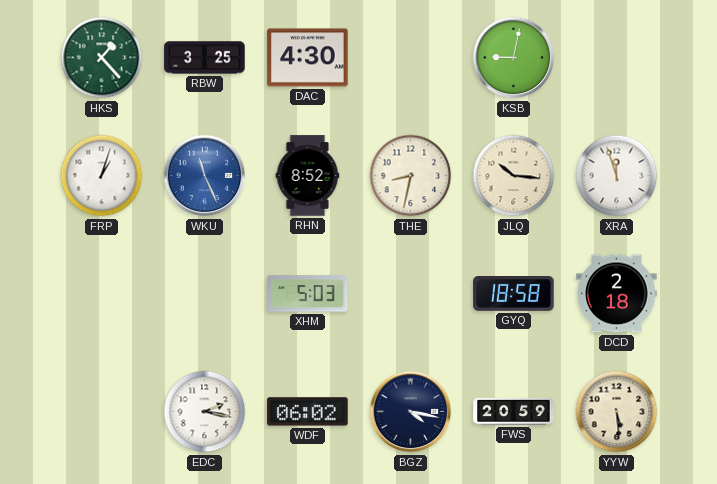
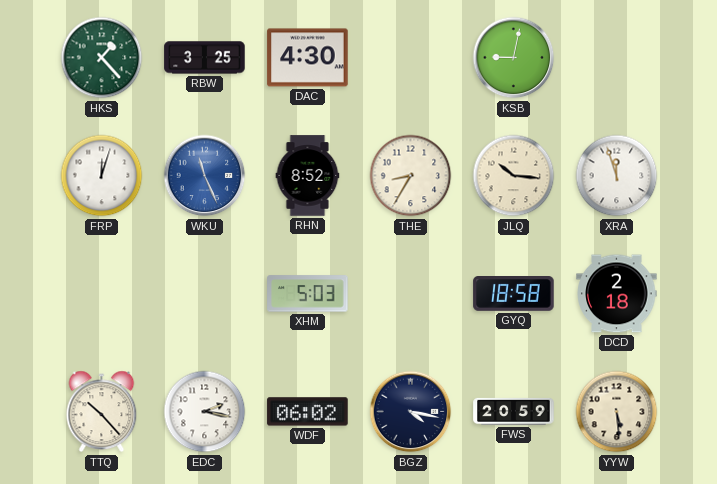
FRP: 1:03 -> 12:03
THE: 8:32 -> 8:35
TTQ: none -> 10:23
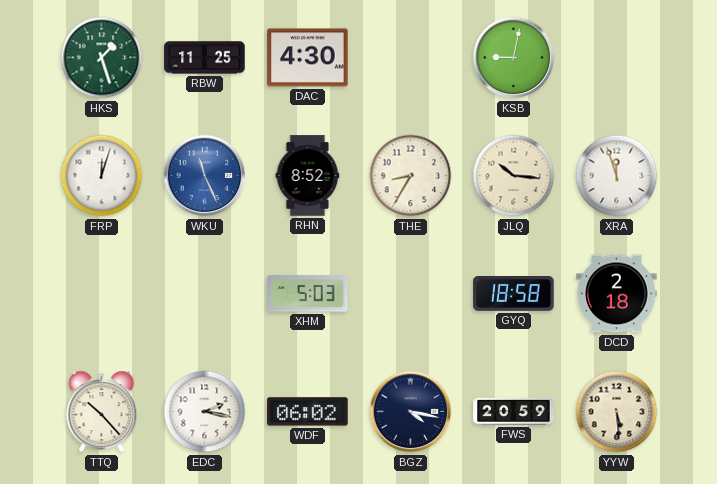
HKS: 1:23 -> 1:27
RBW: 3:25 -> 11:25
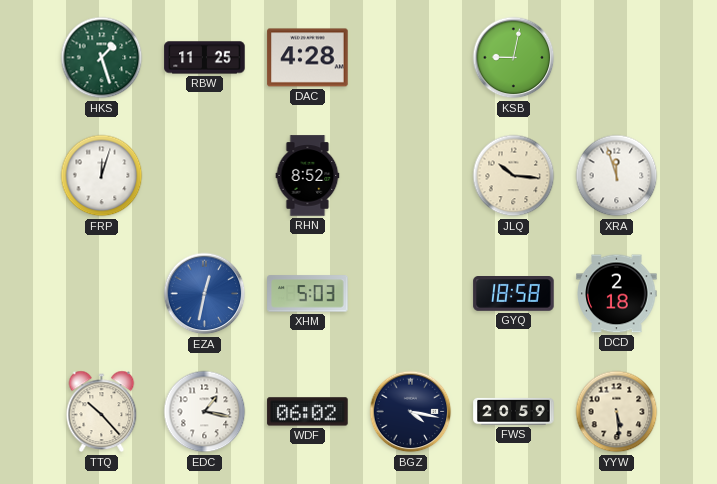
DAC: 4:30 -> 4:28
WKU: 11:26 -> none
THE: 8:35 -> none
EZA: none -> 12:32
EDC: 2:17 -> 1:17
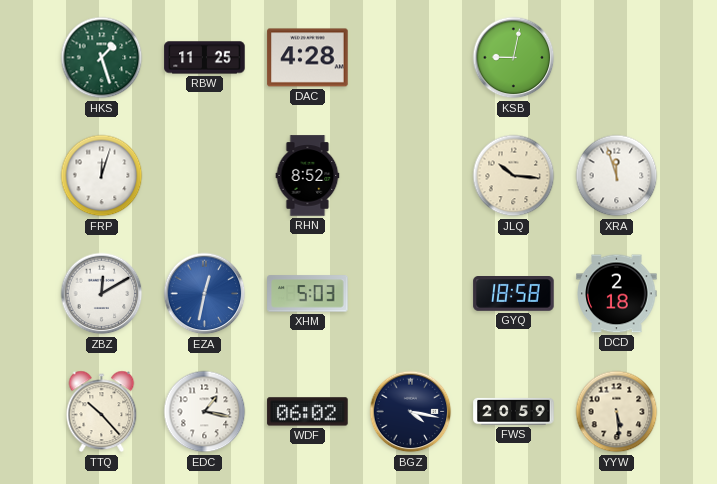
ZBZ: none -> 12:10
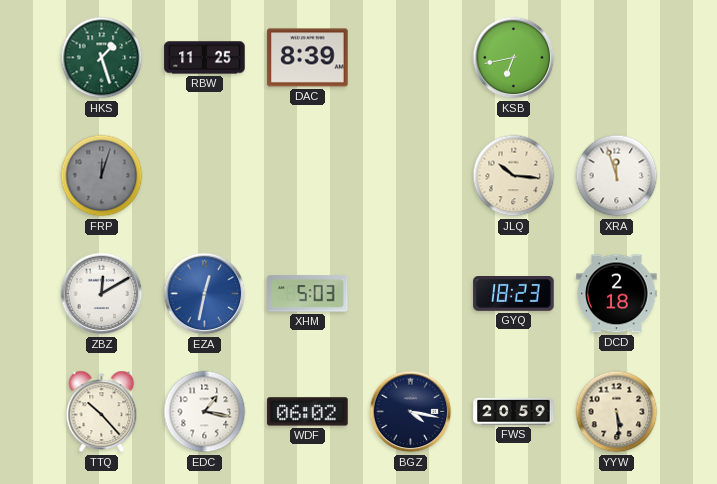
DAC: 4:28 -> 8:39
KSB: 9:02 -> 6:43
FRP dial: white -> grey
RHN: 8:52 -> none
GYQ: 18:58 -> 18:23
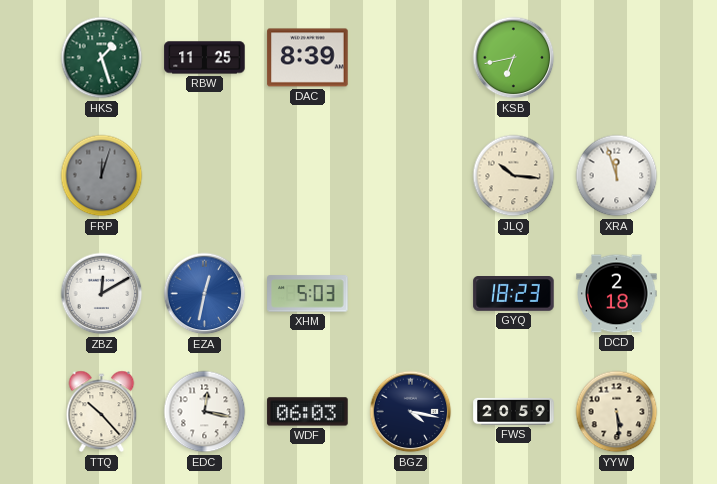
EDC: 1:17 -> 12:17
WDF: 06:02 -> 06:03
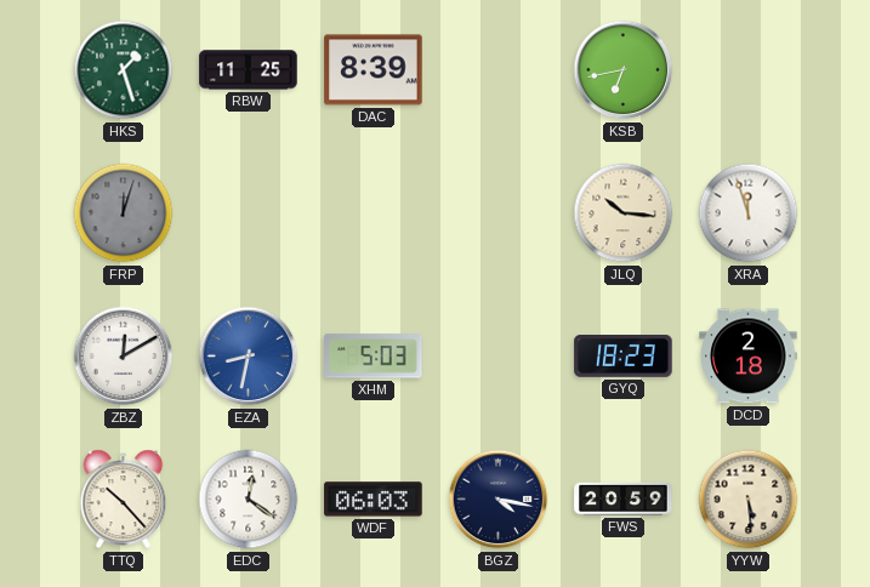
EZA: 12:32 -> 8:32
EDC: 12:17 -> 12:21
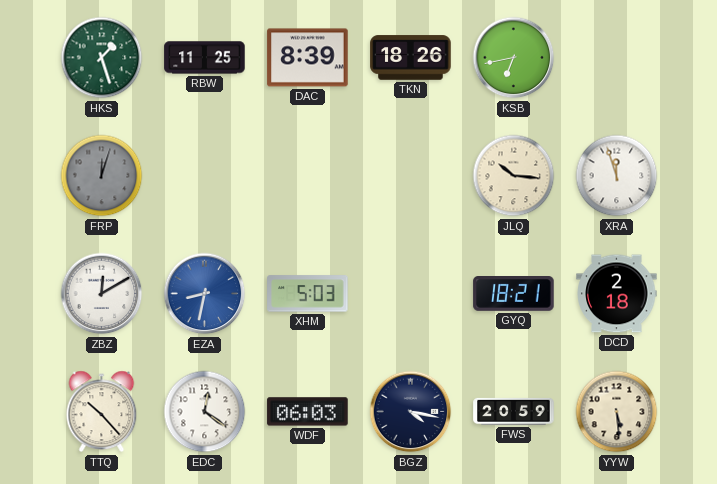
TKN: none -> 18:26
GYQ: 18:23 -> 18:21
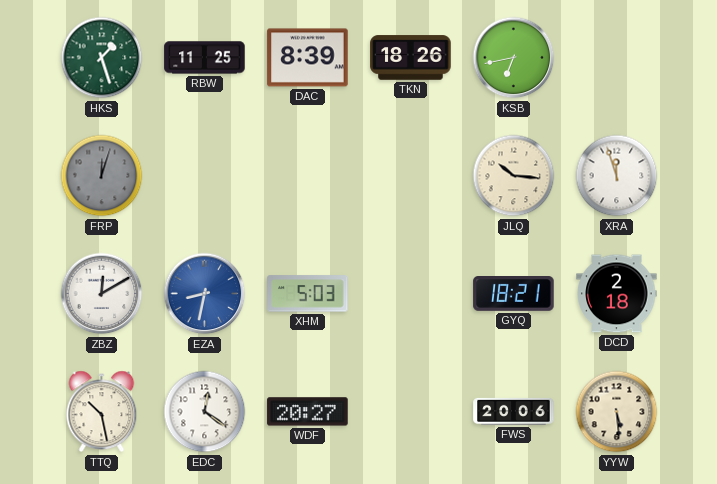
TTQ: 10:23 -> 10:28
WDF: 06:03 -> 20:27
BGZ: 4:17 -> none
FWS: 20:59 -> 20:06
